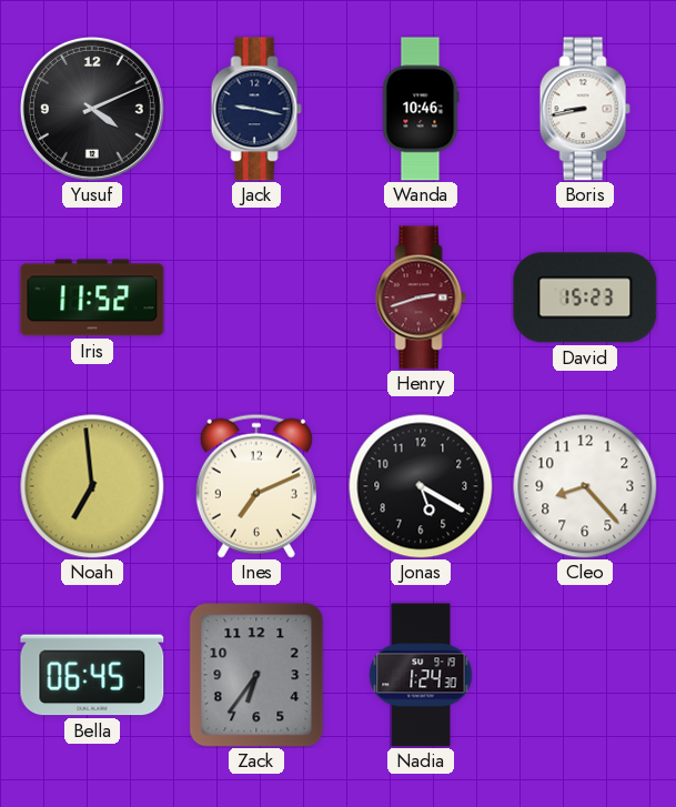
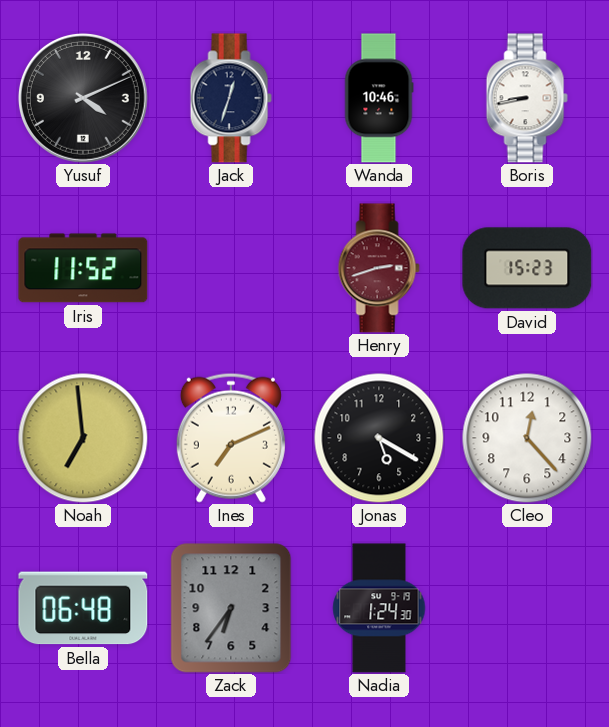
Jack: 9:17 -> 12:33
Cleo: 8:23 -> 12:23
Bella: 06:45 -> 06:48
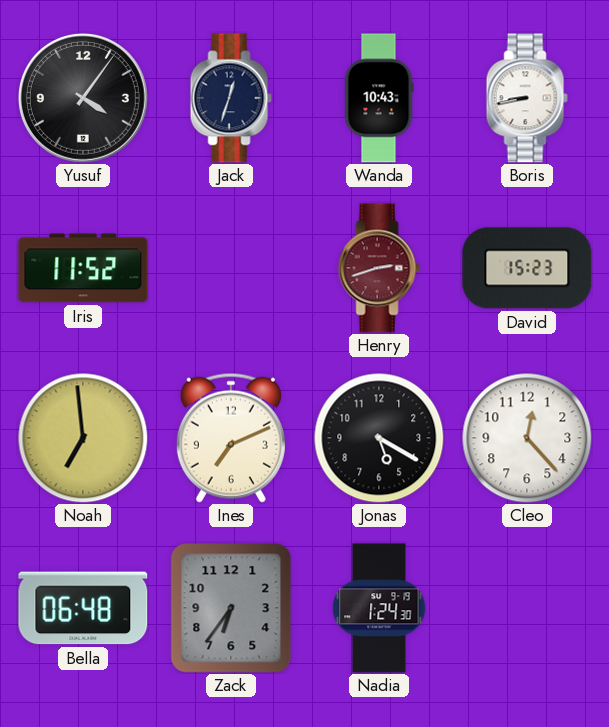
Yusuf: 4:11 -> 4:06
Wanda: 10:46 -> 10:43
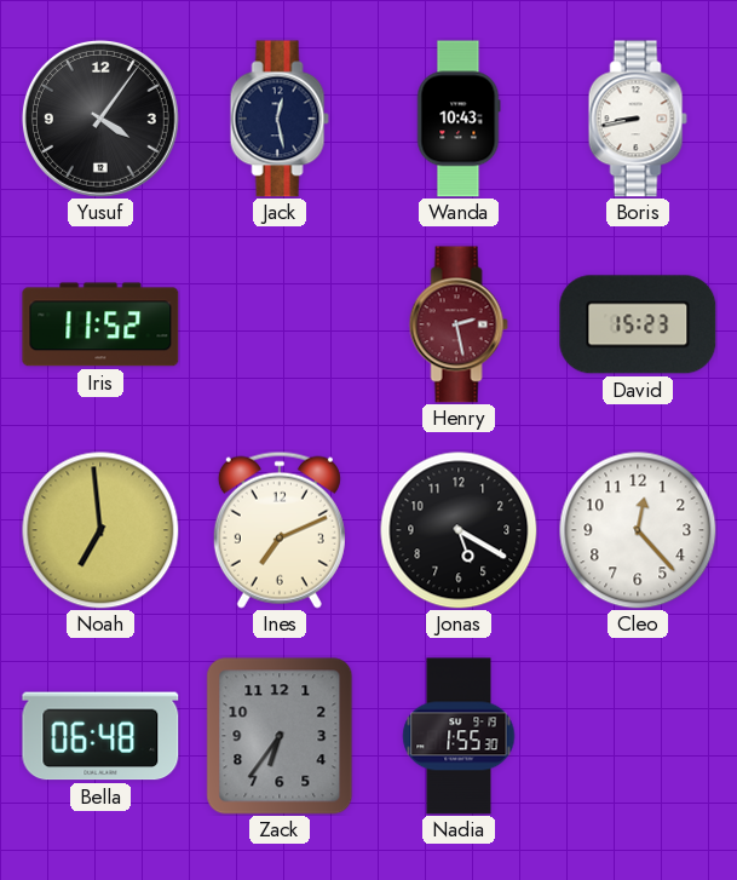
Jack: 12:33 -> 12:28
Henry: 2:42 -> 2:28
Nadia: 1:24 -> 1:55
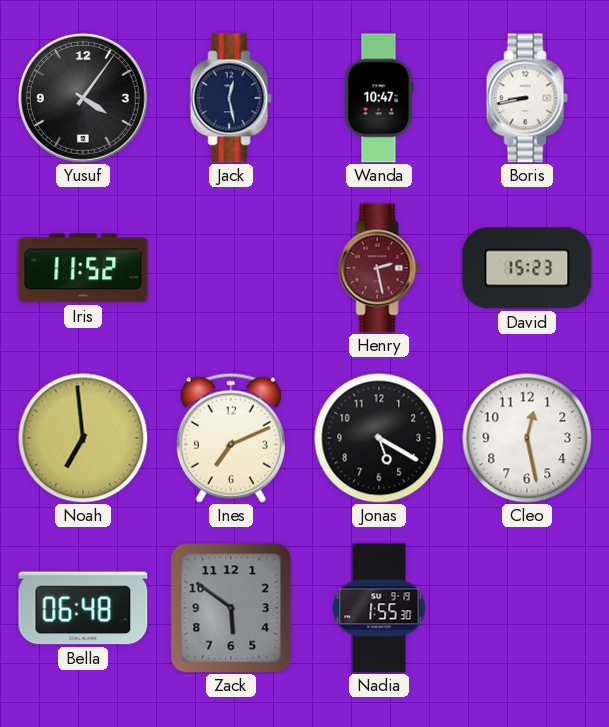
Wanda: 10:43 -> 10:47
Cleo: 12:23 -> 12:28
Zack: 6:36 -> 5:51
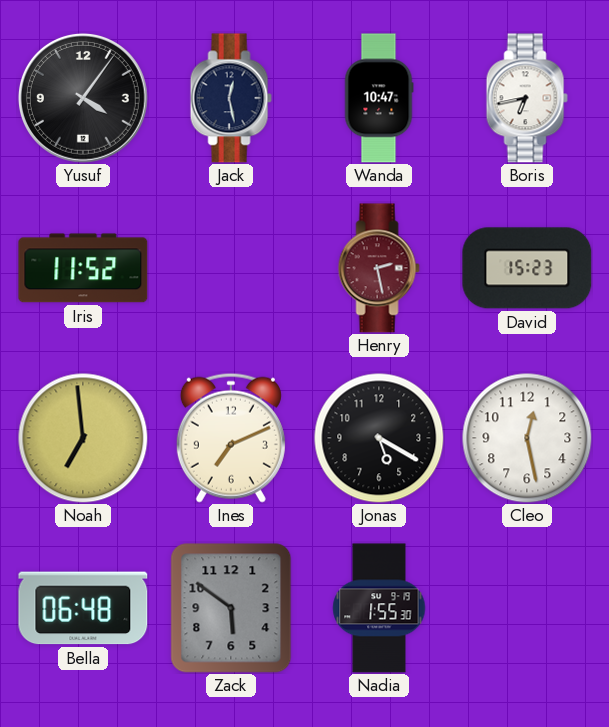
Boris: 8:43 -> 6:43
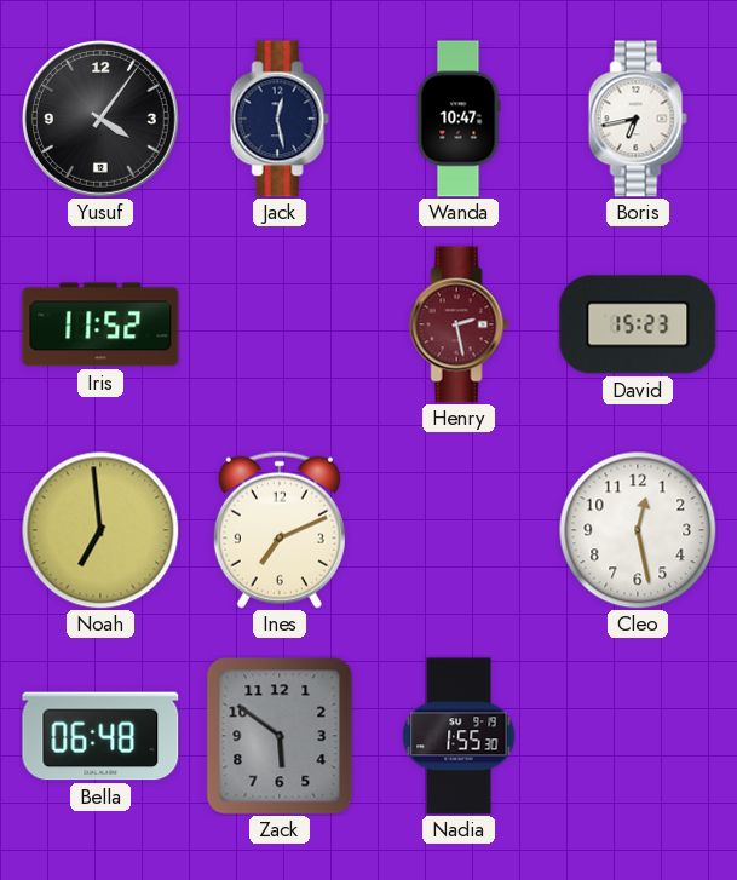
Jonas: 5:20 -> none
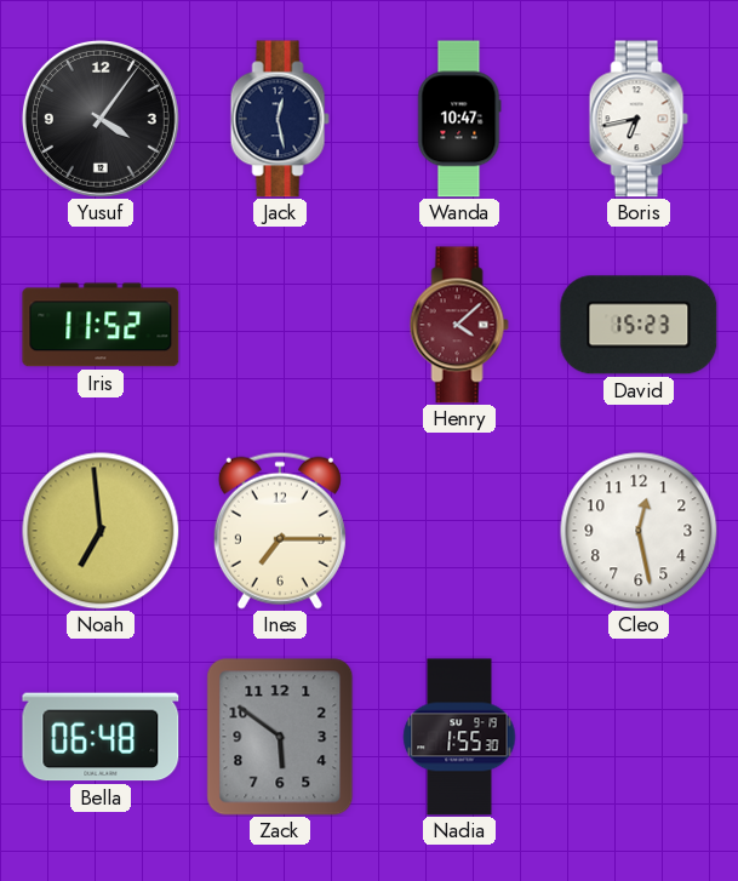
Henry: 2:28 -> 4:08
Ines: 7:11 -> 7:15
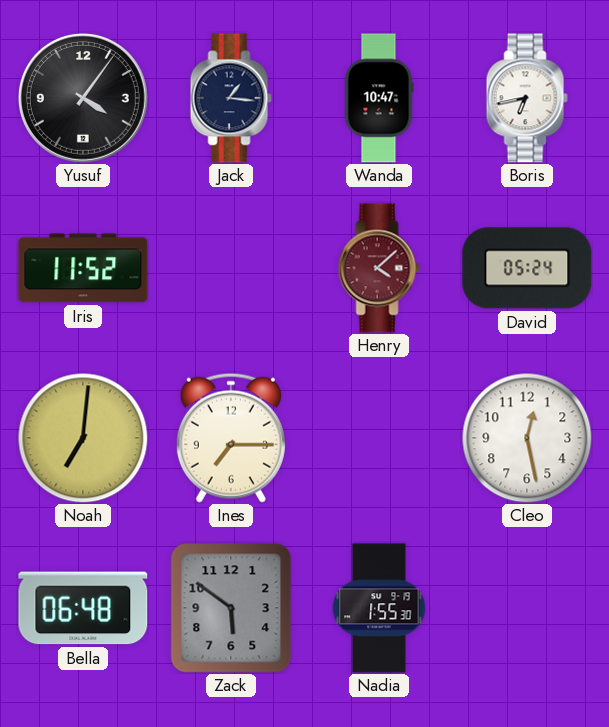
Jack: 12:28 -> 1:16
David: 15:23 -> 05:24
Noah: 6:59 -> 7:01
